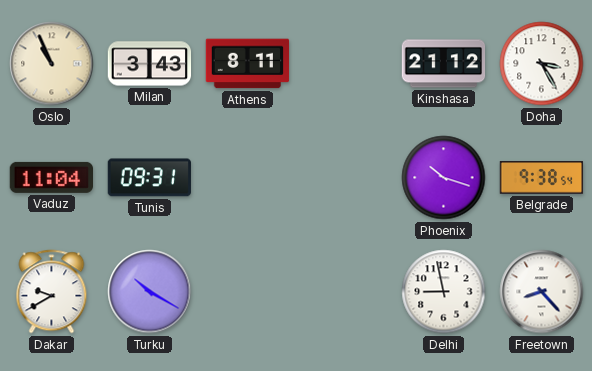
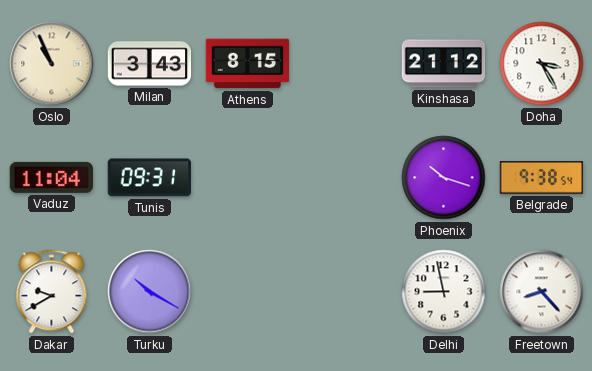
Athens: 8:11 -> 8:15
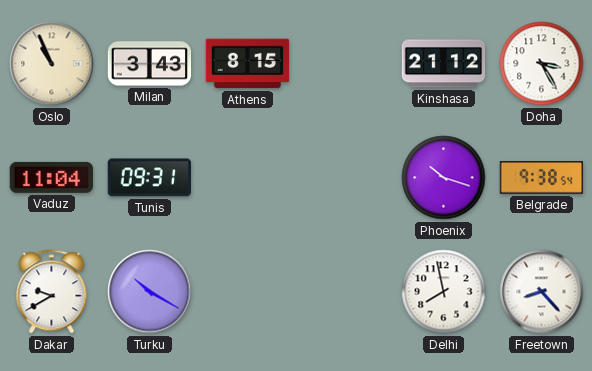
Delhi: 8:58 -> 7:58
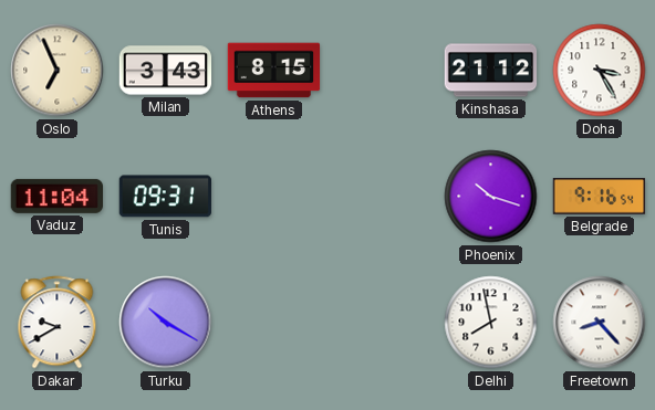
Oslo: 10:56 -> 6:56
Belgrade: 9:38 -> 9:16
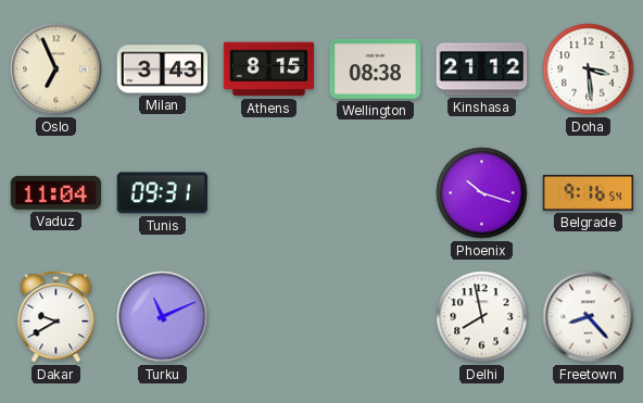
Wellington: none -> 08:38
Doha: 3:25 -> 3:29
Turku: 10:20 -> 11:11
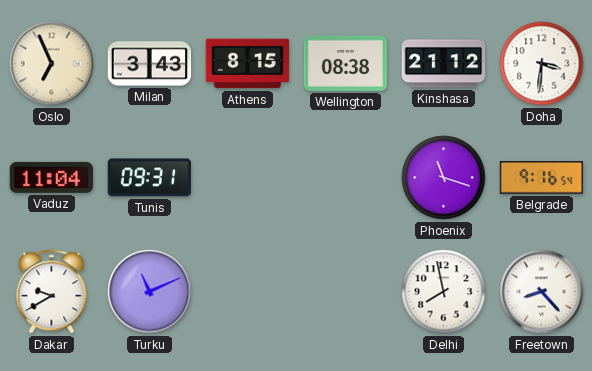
Doha: 3:29 -> 3:31
Phoenix: 10:18 -> 11:18
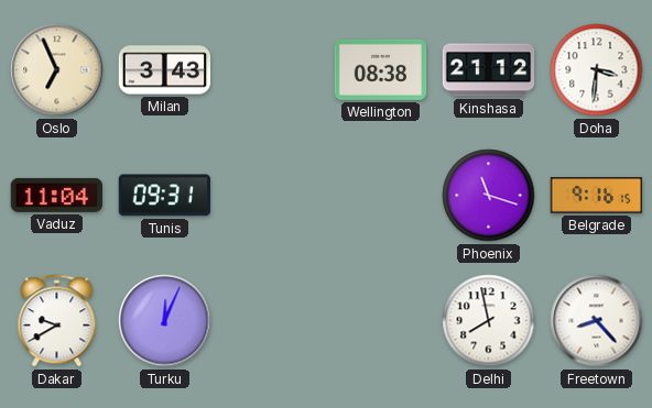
Athens: 8:15 -> none
Belgrade: 9:16:54 -> 9:16:15
Turku: 11:11 -> 12:04
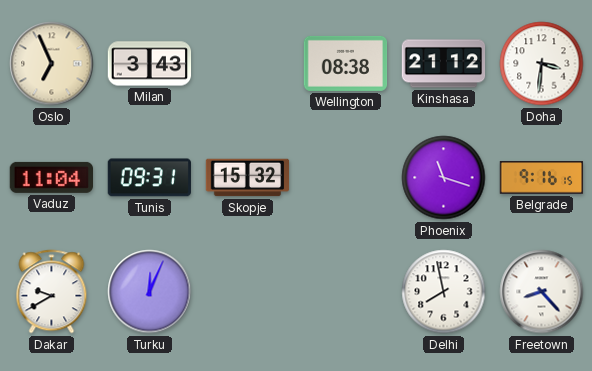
Skopje: none -> 15:32
